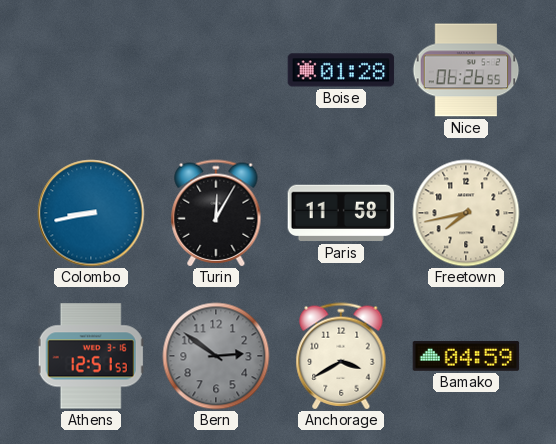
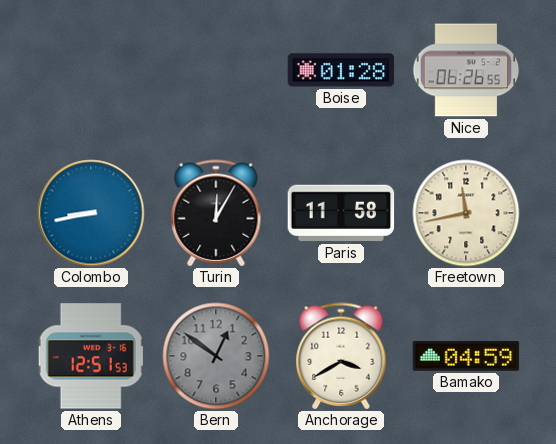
Freetown: 7:43 -> 11:43
Bern: 2:51 -> 12:51
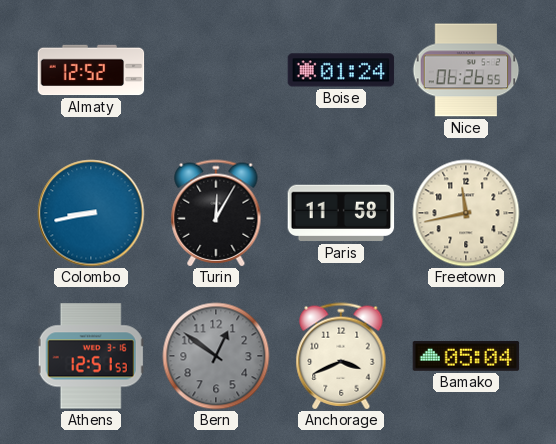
Almaty: none -> 12:52
Boise: 01:28 -> 01:24
Anchorage: 3:40 -> 3:41
Bamako: 04:59 -> 05:04
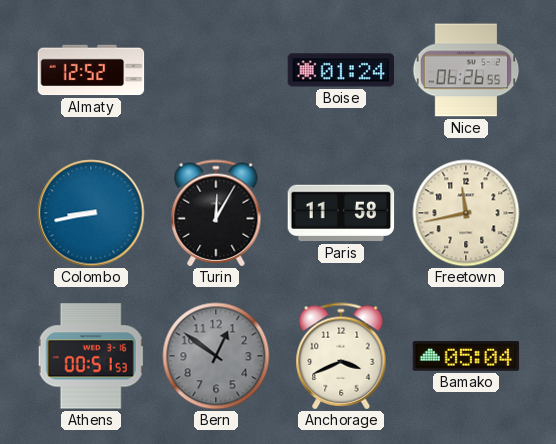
Athens: 12:51 -> 00:51
